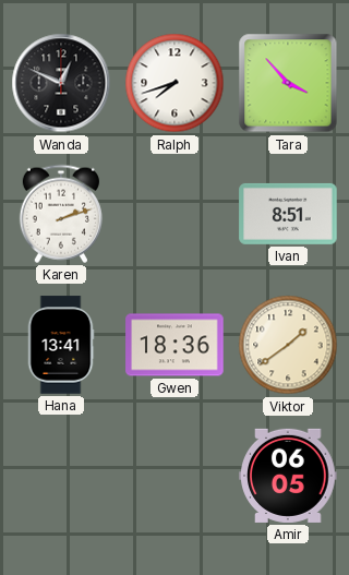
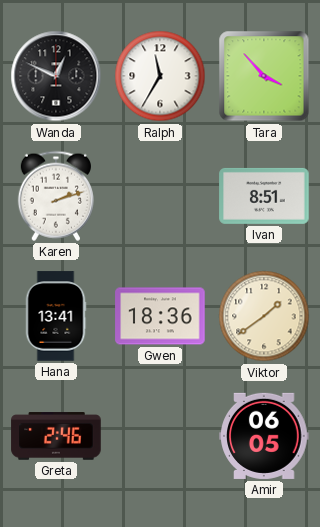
Ralph: 7:42 -> 11:35
Greta: none -> 2:46
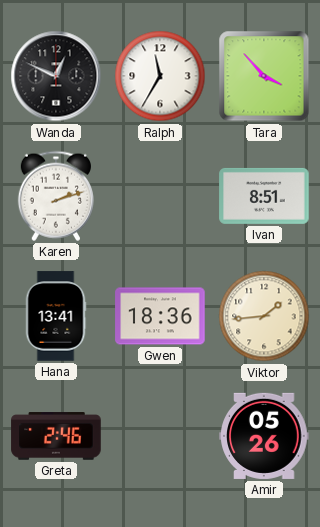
Viktor: 1:39 -> 1:44
Amir: 06:05 -> 05:26
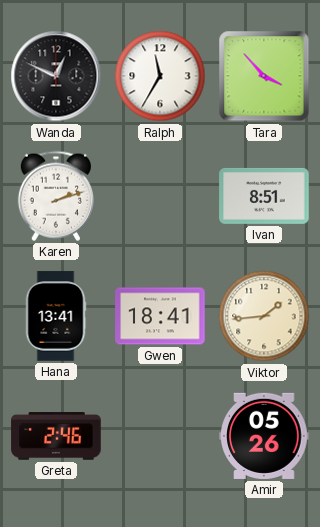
Gwen: 18:36 -> 18:41
